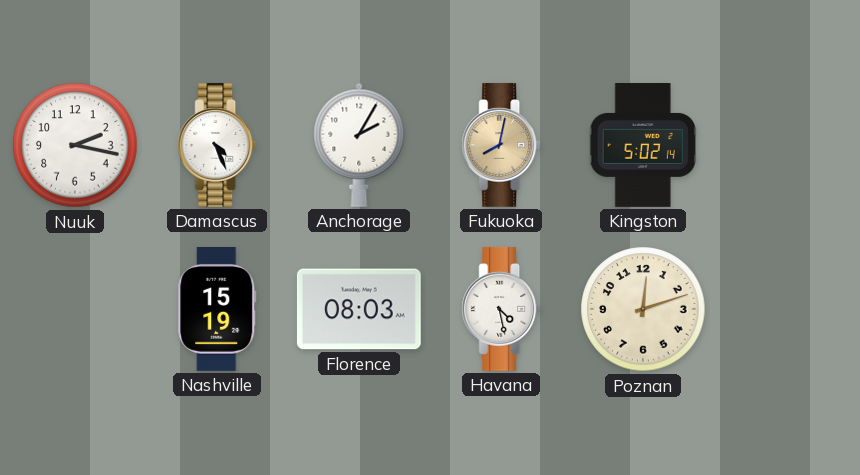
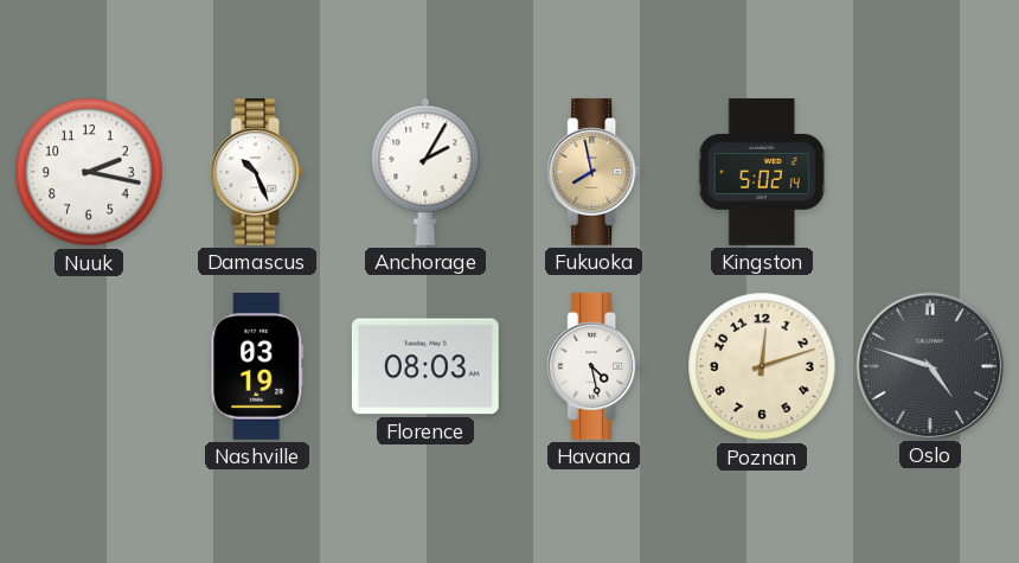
Damascus: 4:26 -> 10:26
Fukuoka: 8:02 -> 7:58
Nashville: 15:19 -> 03:19
Oslo: none -> 4:48
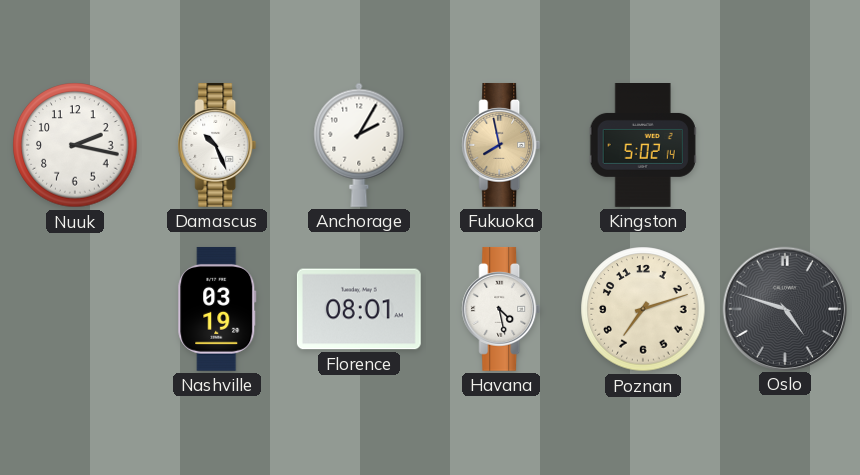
Florence: 08:03 -> 08:01
Poznan: 12:12 -> 7:12
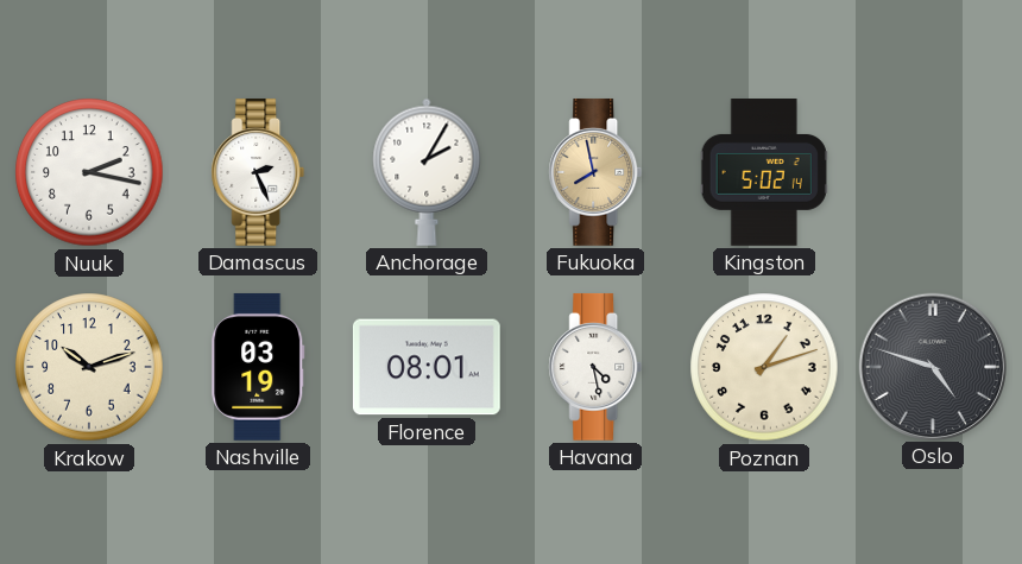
Damascus: 10:26 -> 2:26
Krakow: none -> 10:12
Poznan: 7:12 -> 1:12
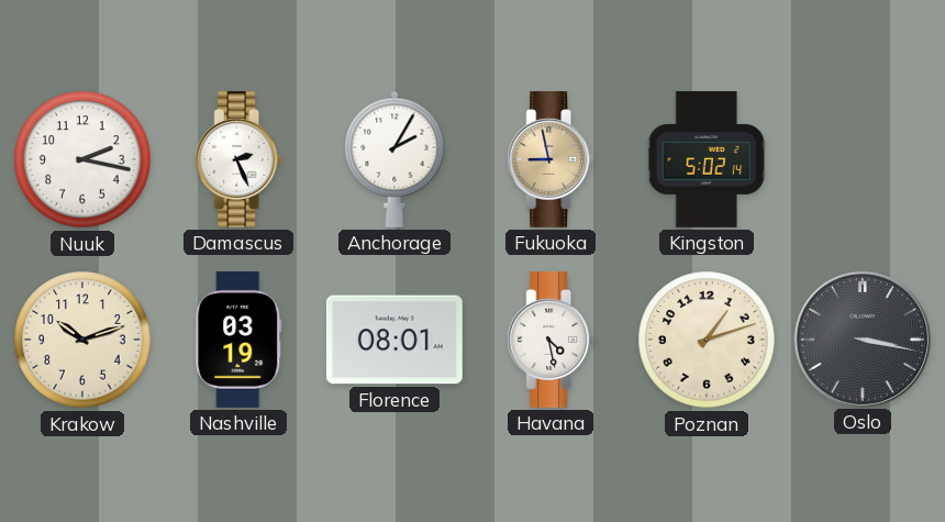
Fukuoka: 7:58 -> 8:58
Oslo: 4:48 -> 3:17
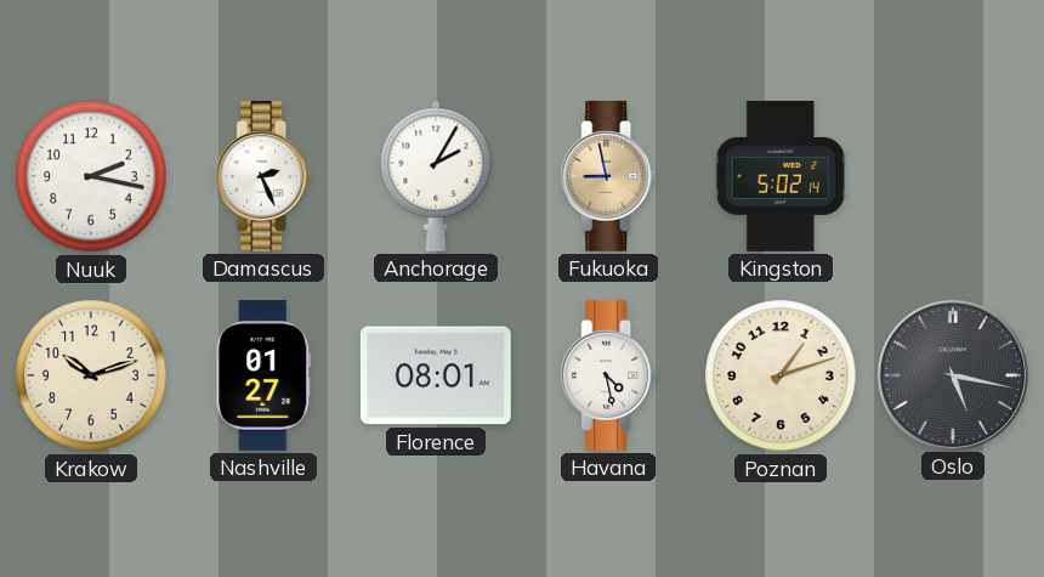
Nashville: 03:19 -> 01:27
Oslo: 3:17 -> 5:17
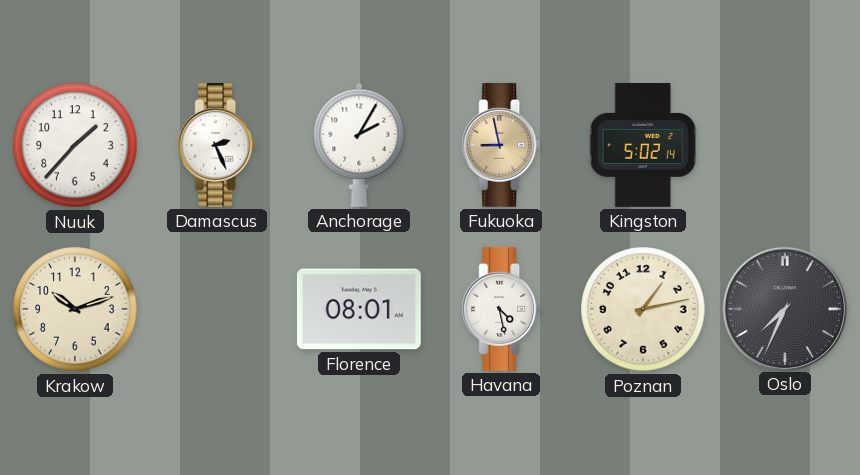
Nuuk: 2:17 -> 1:37
Nashville: 01:27 -> none
Poznan: 1:12 -> 1:13
Oslo: 5:17 -> 7:34
